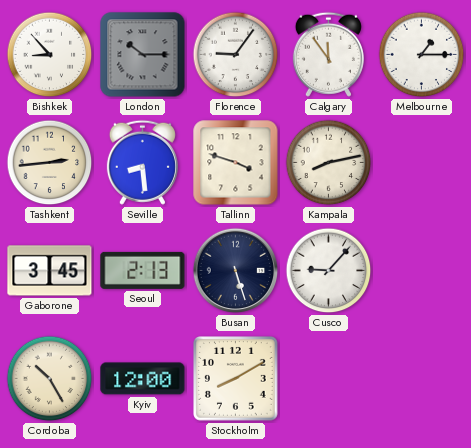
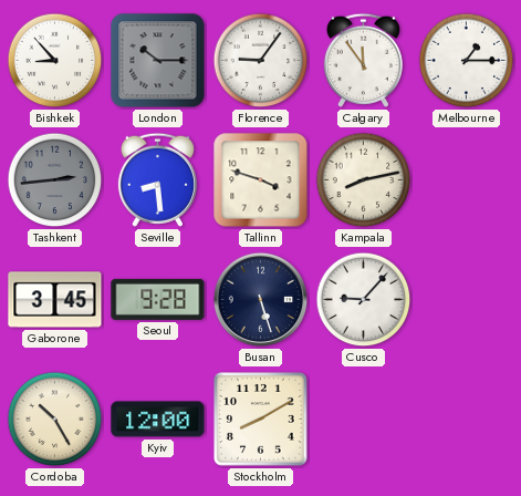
Tashkent dial: cream -> grey
Seoul: 2:13 -> 9:28
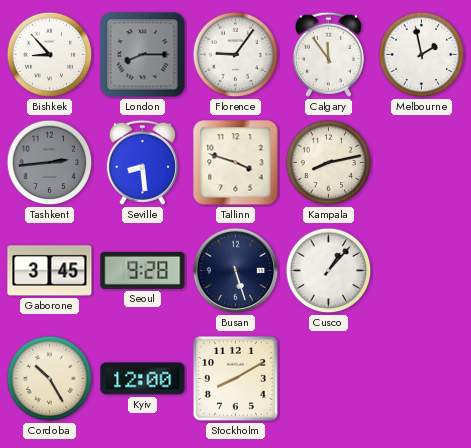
London: 10:15 -> 8:15
Melbourne: 1:15 -> 1:58
Cusco: 9:07 -> 1:07
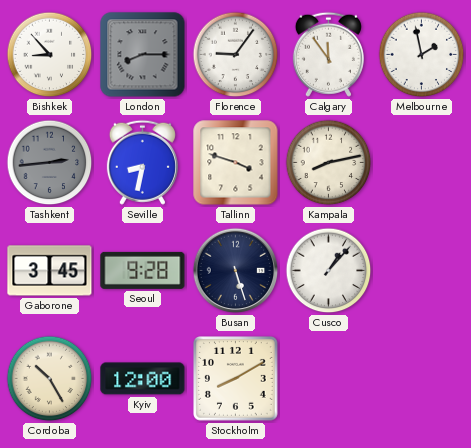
Seville: 8:29 -> 8:32
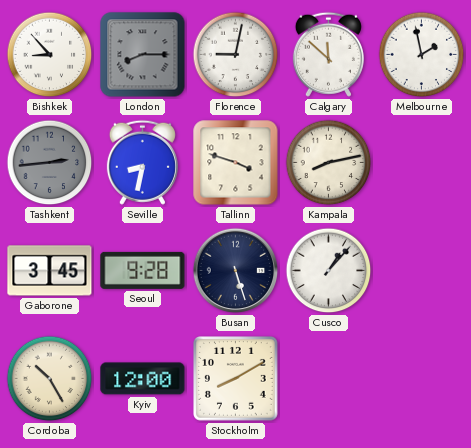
Florence: 9:06 -> 9:02
Calgary: 11:54 -> 11:52
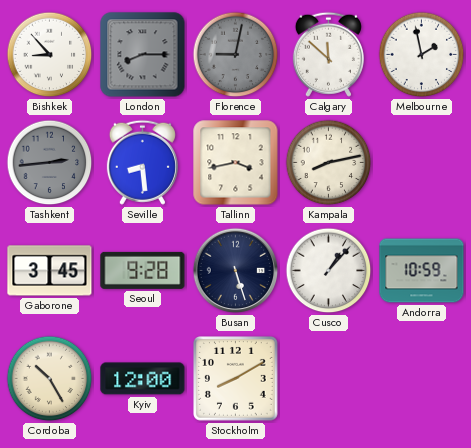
Florence dial: white -> grey
Seville: 8:32 -> 8:29
Tallinn: 3:48 -> 3:43
Andorra: none -> 10:59
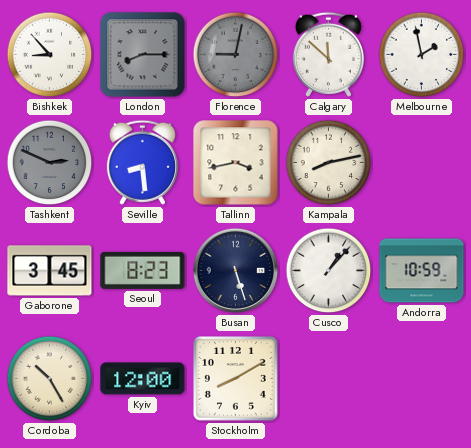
Tashkent: 2:44 -> 2:49
Seoul: 9:28 -> 8:23
